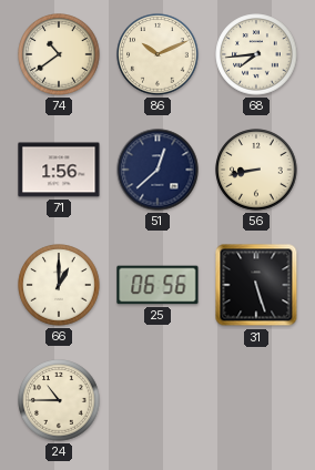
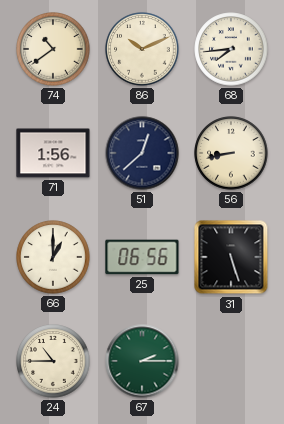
67: none -> 2:15
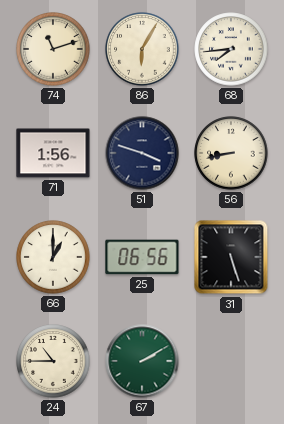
74: 10:39 -> 11:12
86: 10:11 -> 6:05
51: 12:38 -> 3:48
67: 2:15 -> 2:10
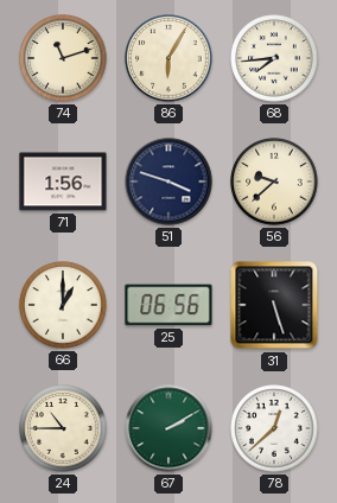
56: 8:43 -> 9:38
78: none -> 12:38
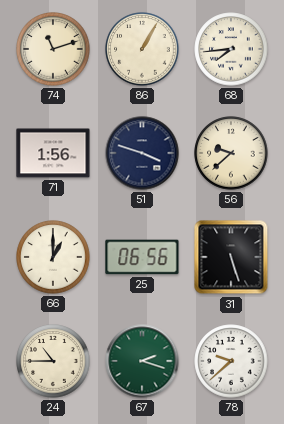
86: 6:05 -> 1:05
67: 2:10 -> 2:18
78: 12:38 -> 9:38
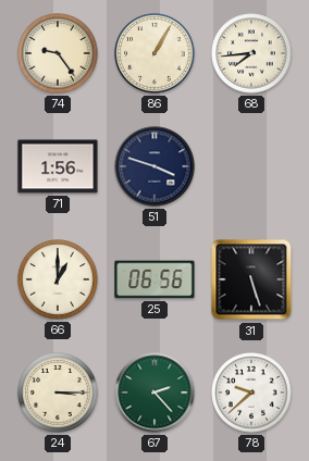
74: 11:12 -> 9:24
56: 9:38 -> none
24: 10:45 -> 3:15
67: 2:18 -> 2:23
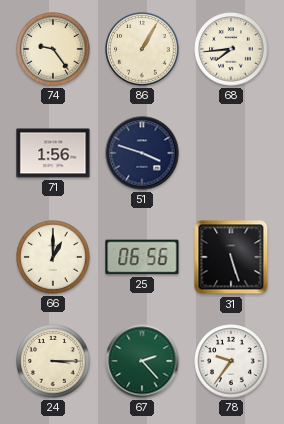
78: 9:38 -> 9:36
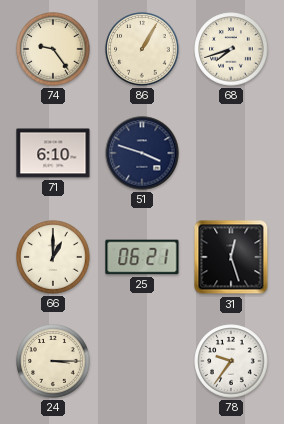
68: 7:44 -> 7:42
71: 1:56 -> 6:10
25: 06:56 -> 06:21
31: 5:27 -> 12:27
67: 2:23 -> none
